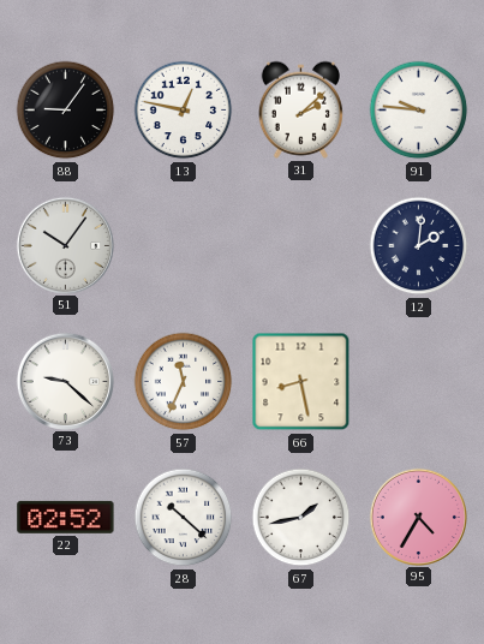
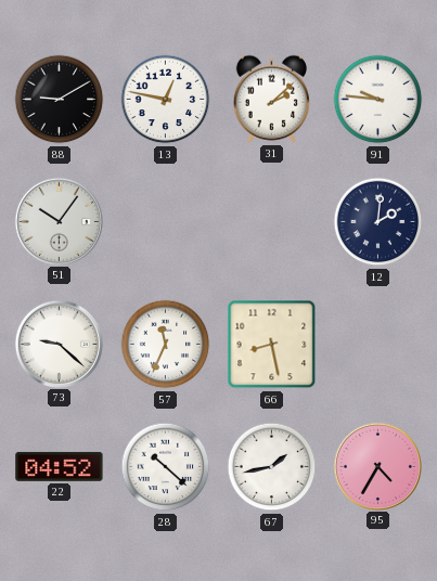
88: 9:06 -> 9:10
22: 02:52 -> 04:52
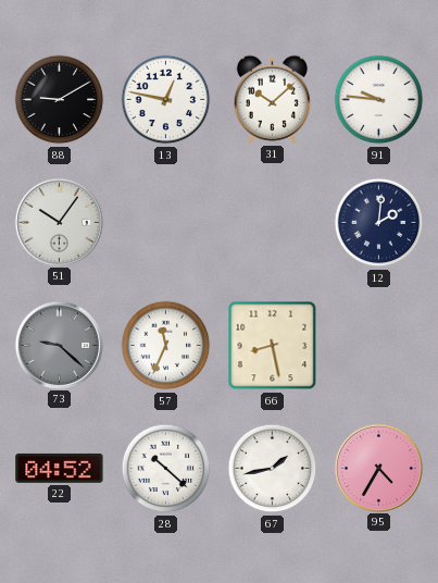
31: 2:08 -> 10:08
73 dial: white -> grey
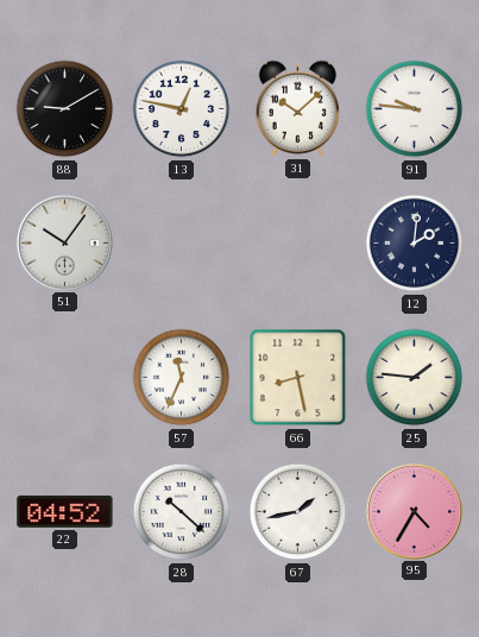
73: 9:22 -> none
25: none -> 1:46
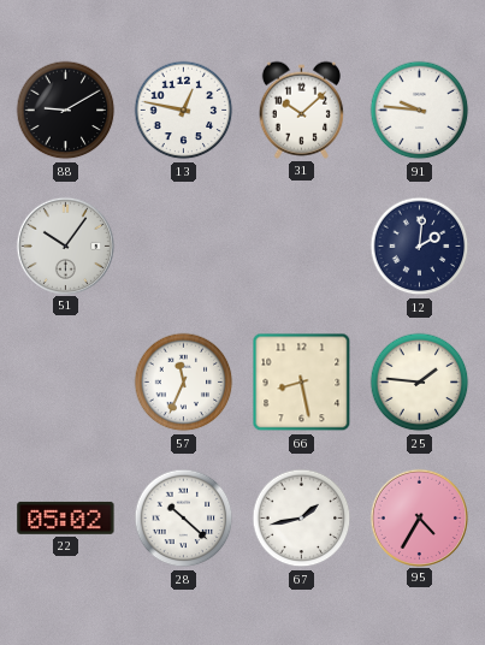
22: 04:52 -> 05:02
